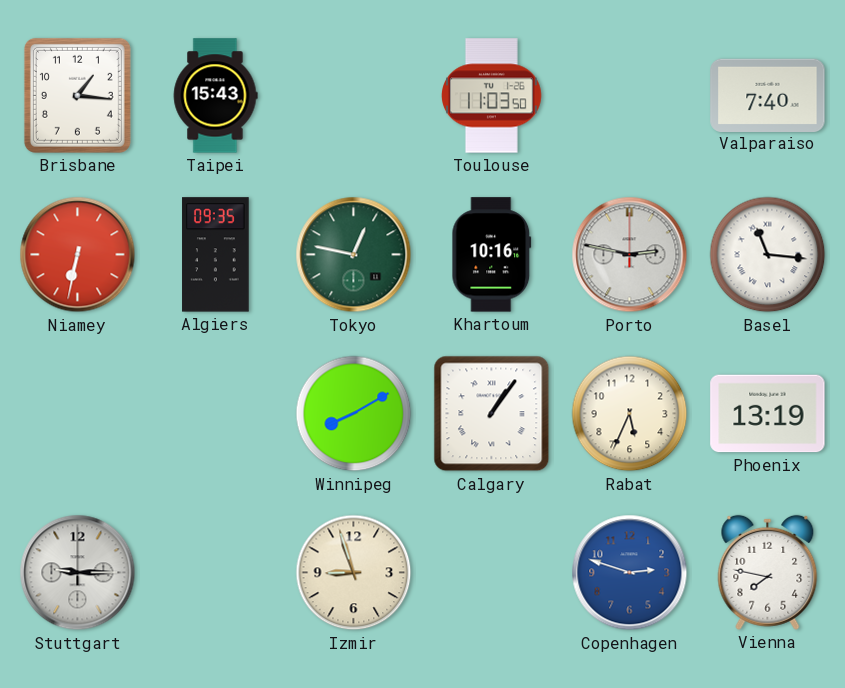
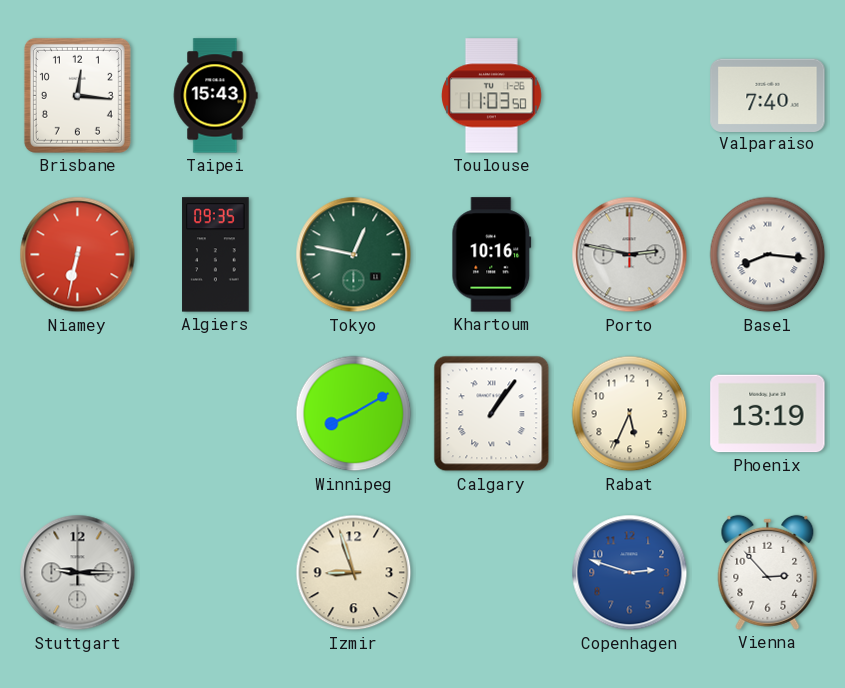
Brisbane: 1:16 -> 12:16
Basel: 11:16 -> 8:16
Vienna: 7:47 -> 2:53
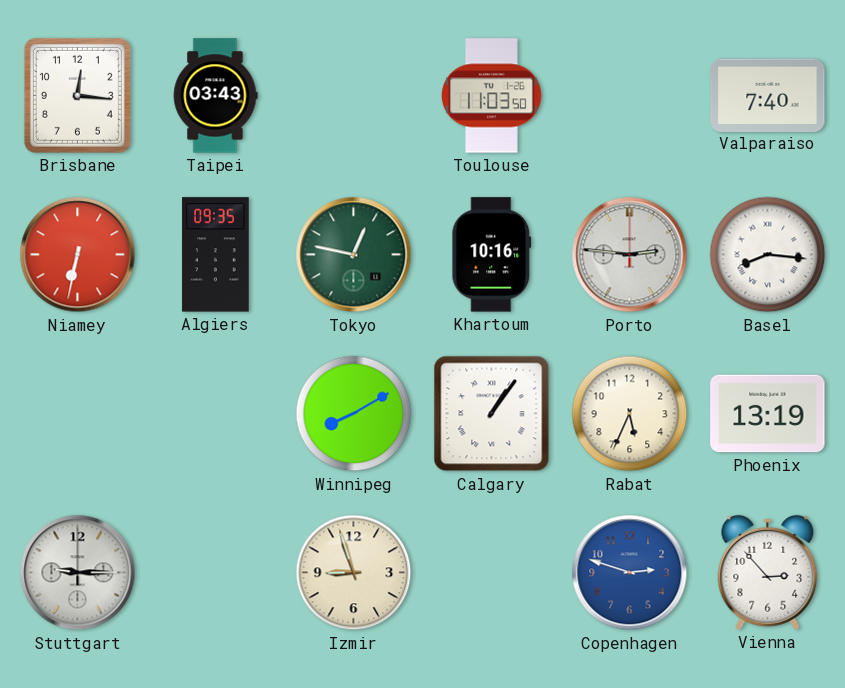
Taipei: 15:43 -> 03:43
Porto: 2:47 -> 2:46
